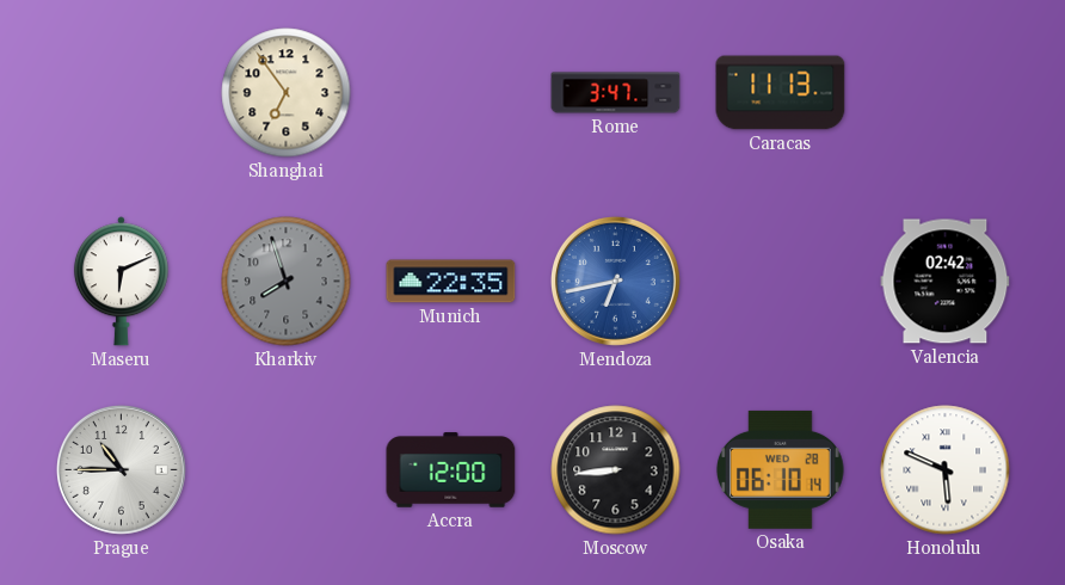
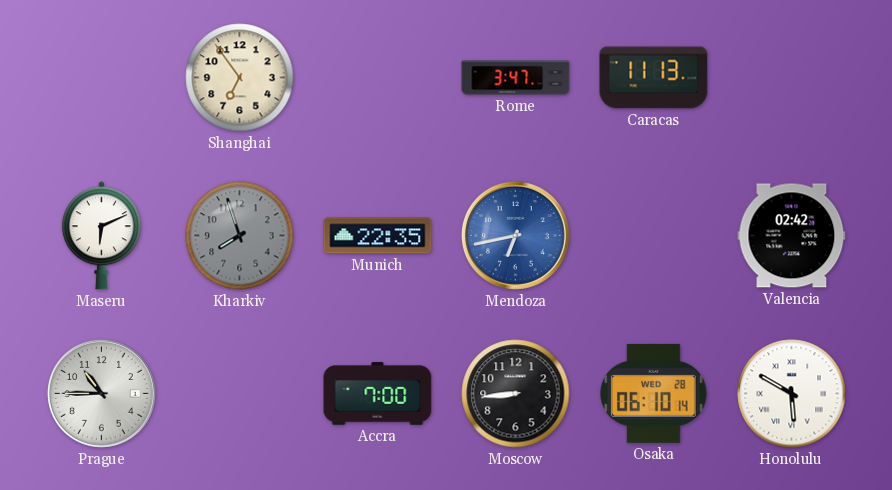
Accra: 12:00 -> 7:00
Honolulu: 5:49 -> 5:50
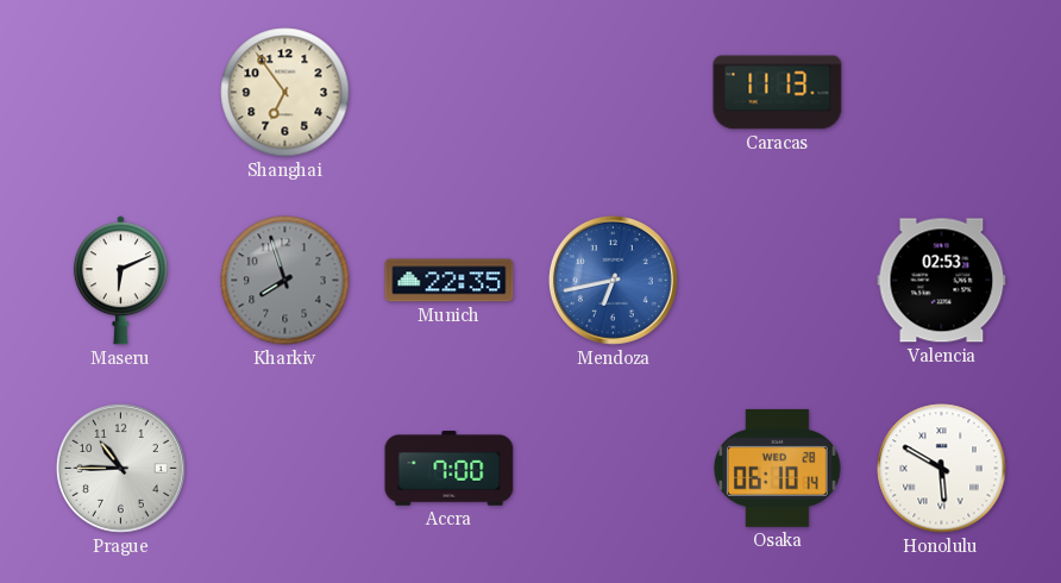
Rome: 3:47 -> none
Valencia: 02:42 -> 02:53
Moscow: 8:44 -> none
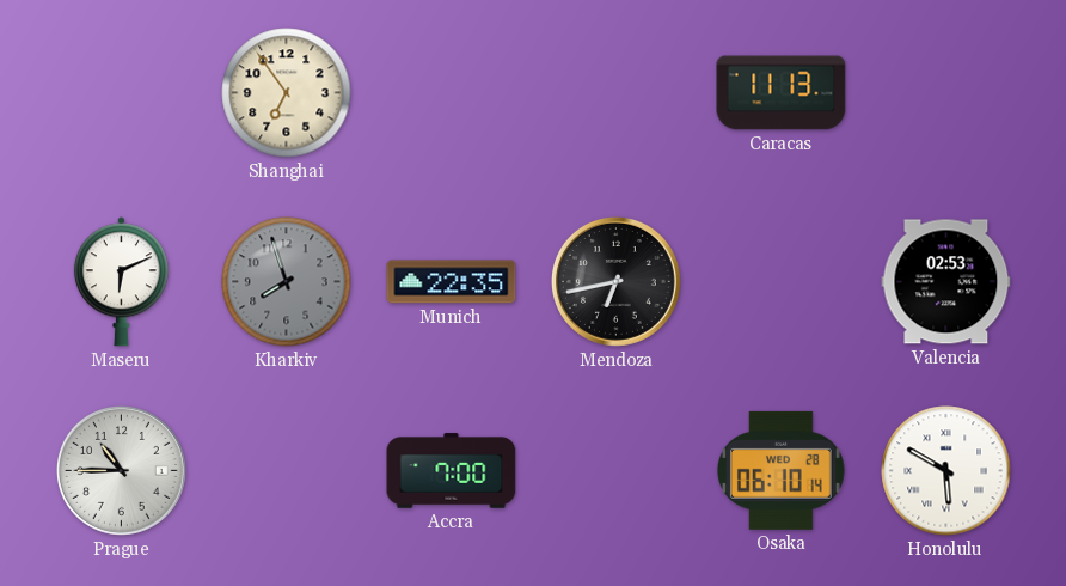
Mendoza dial: blue -> black
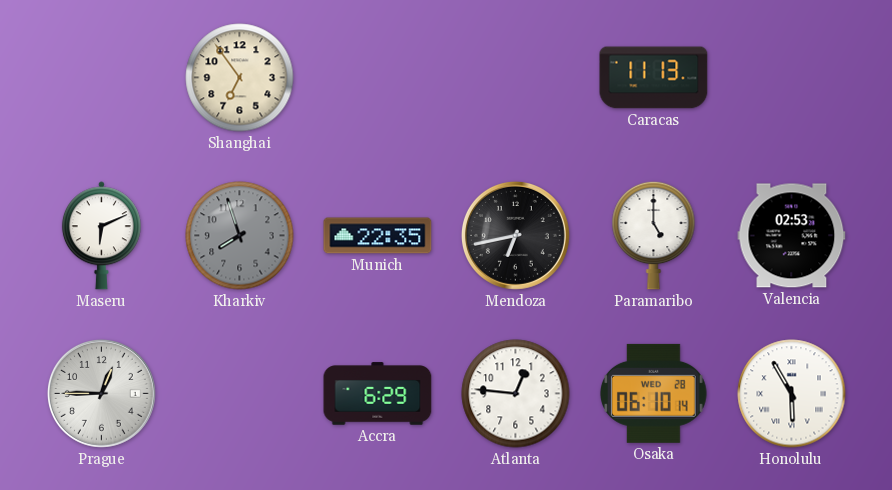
Paramaribo: none -> 5:00
Prague: 10:45 -> 12:45
Accra: 7:00 -> 6:29
Atlanta: none -> 12:46
Honolulu: 5:50 -> 5:55
